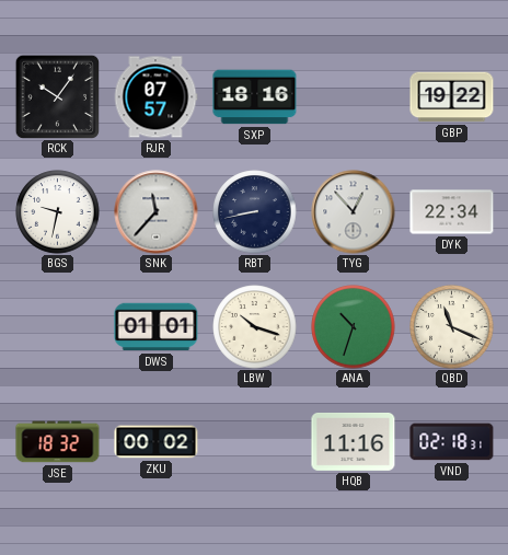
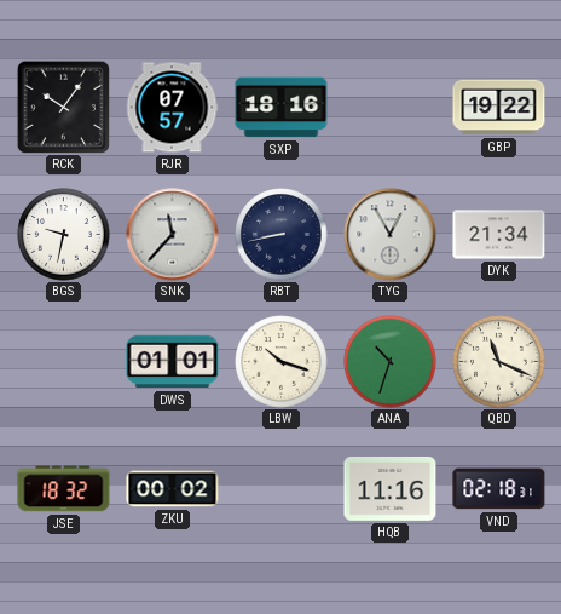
TYG: 12:53 -> 12:55
DYK: 22:34 -> 21:34
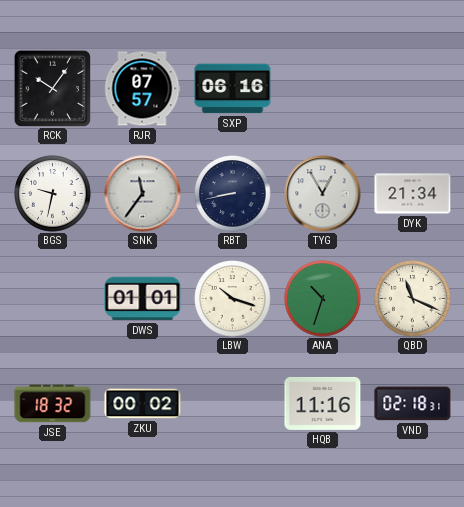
SXP: 18:16 -> 06:16
GBP: 19:22 -> none
SNK: 11:37 -> 11:36
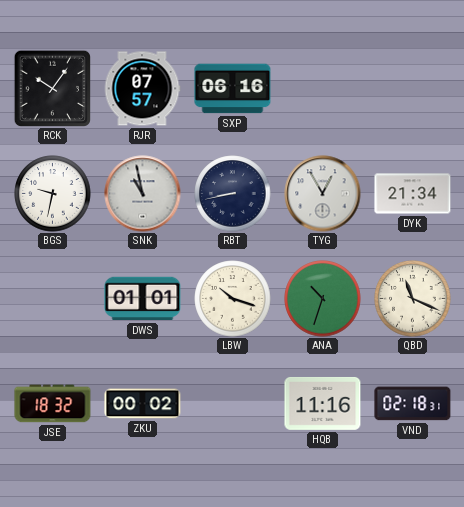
SNK: 11:36 -> 10:58
